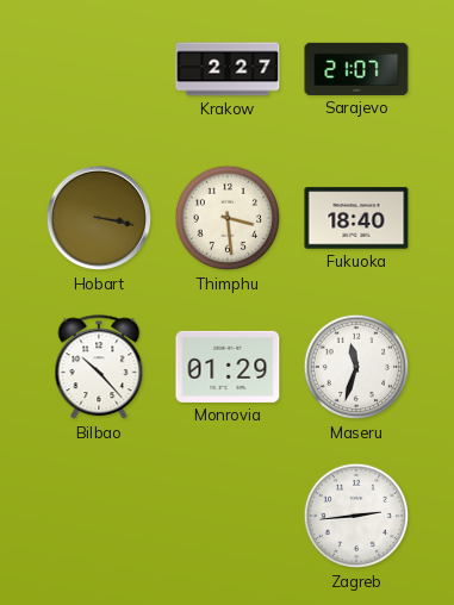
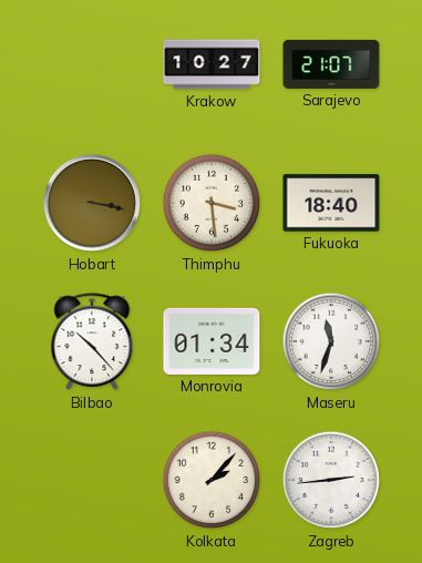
Krakow: 2:27 -> 10:27
Monrovia: 01:29 -> 01:34
Kolkata: none -> 2:07
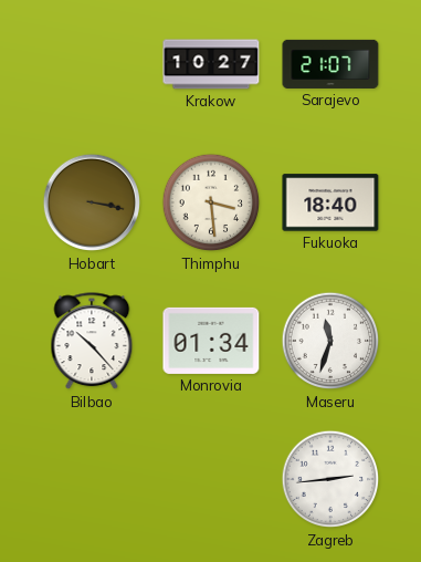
Kolkata: 2:07 -> none
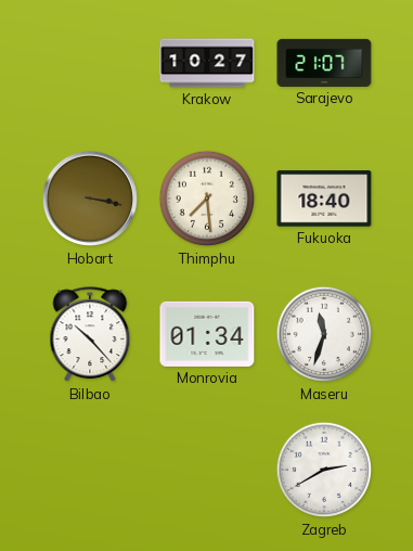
Thimphu: 3:29 -> 7:29
Zagreb: 2:44 -> 2:40
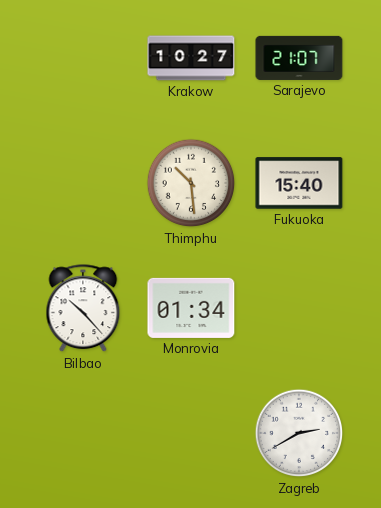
Hobart: 3:17 -> none
Thimphu: 7:29 -> 10:29
Fukuoka: 18:40 -> 15:40
Maseru: 11:33 -> none
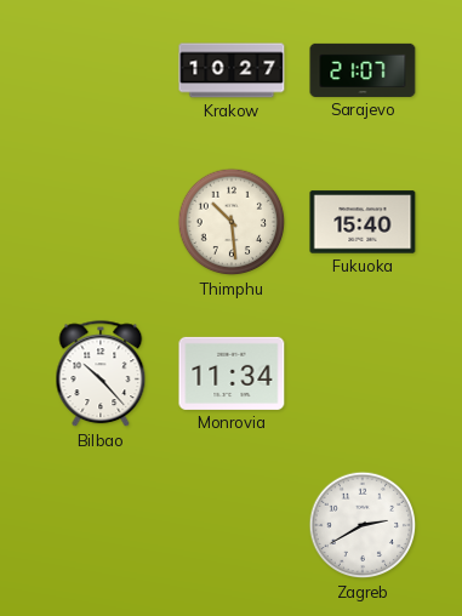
Monrovia: 01:34 -> 11:34
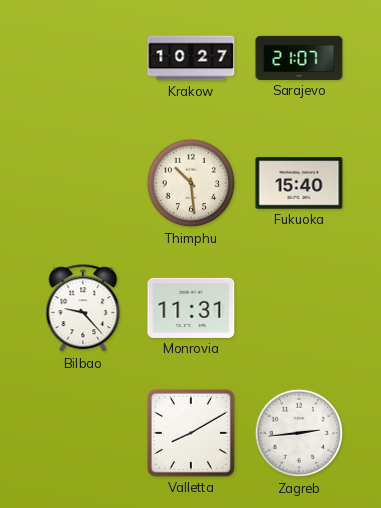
Bilbao: 10:23 -> 9:23
Monrovia: 11:34 -> 11:31
Valletta: none -> 8:10
Zagreb: 2:40 -> 2:44
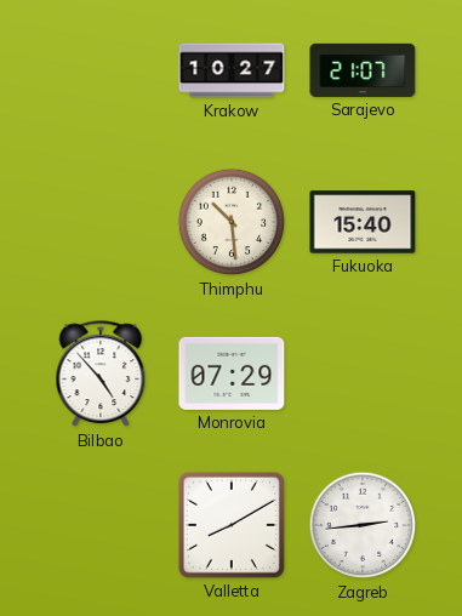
Bilbao: 9:23 -> 4:53
Monrovia: 11:31 -> 07:29
